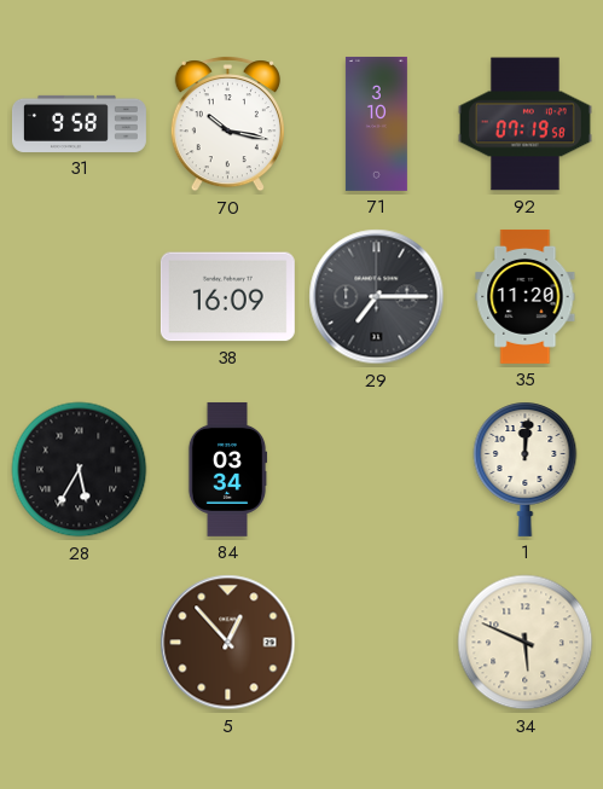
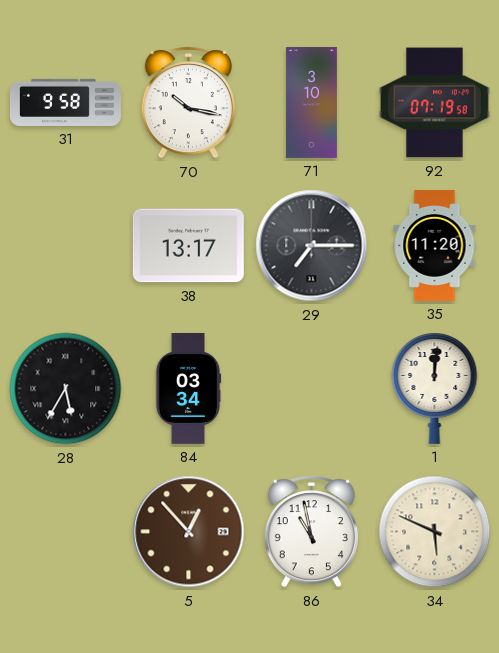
38: 16:09 -> 13:17
86: none -> 10:58
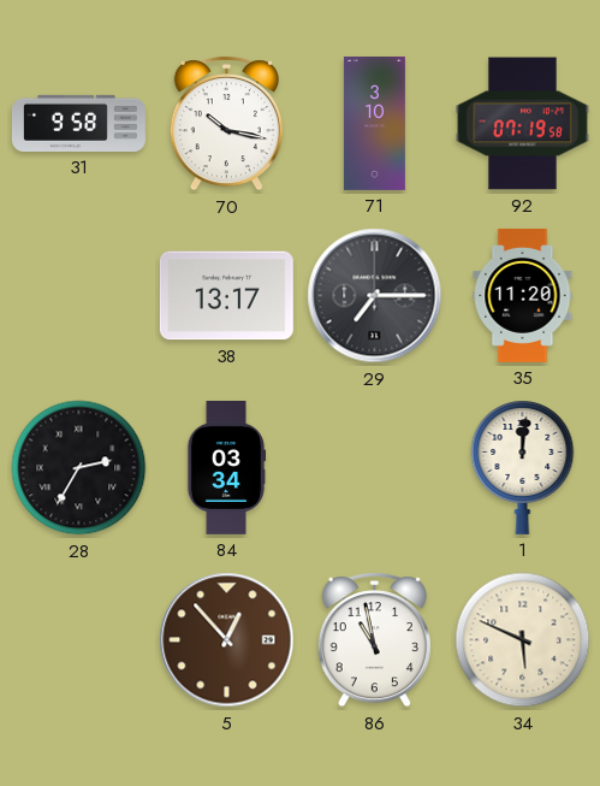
28: 5:35 -> 2:35
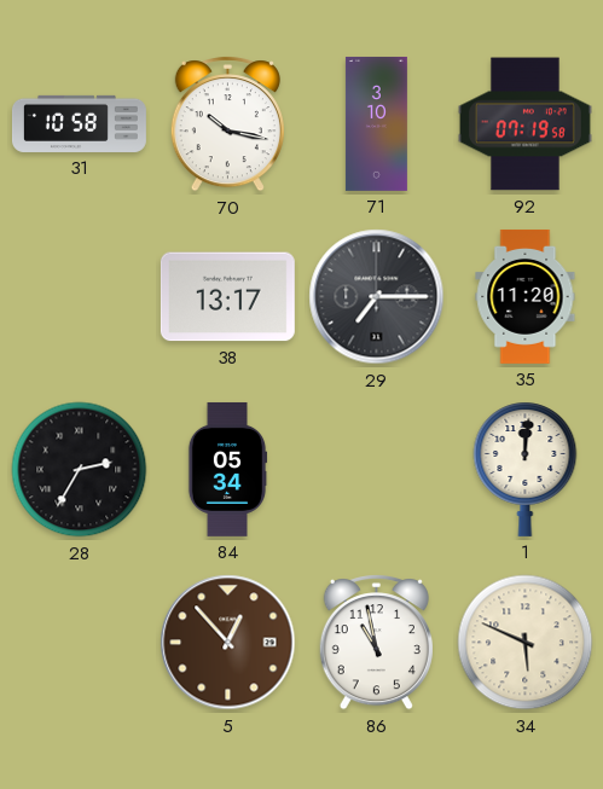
31: 9:58 -> 10:58
84: 03:34 -> 05:34
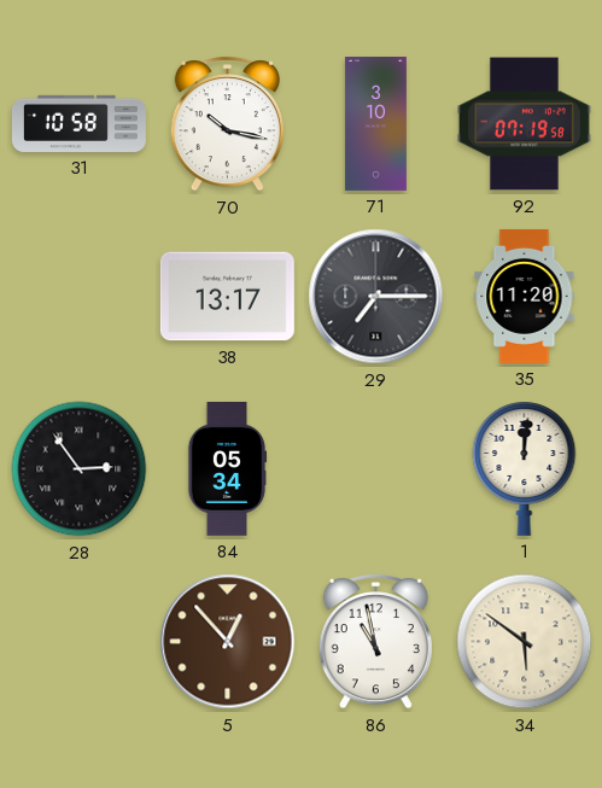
28: 2:35 -> 2:54
34: 5:49 -> 5:51
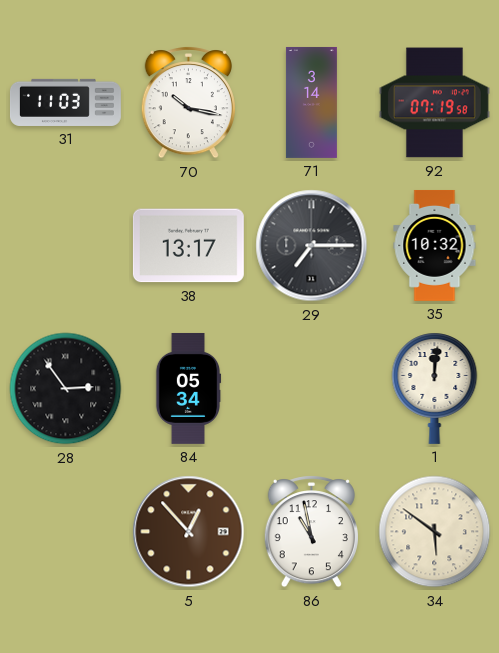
31: 10:58 -> 11:03
71: 3:10 -> 3:14
35: 11:20 -> 10:32
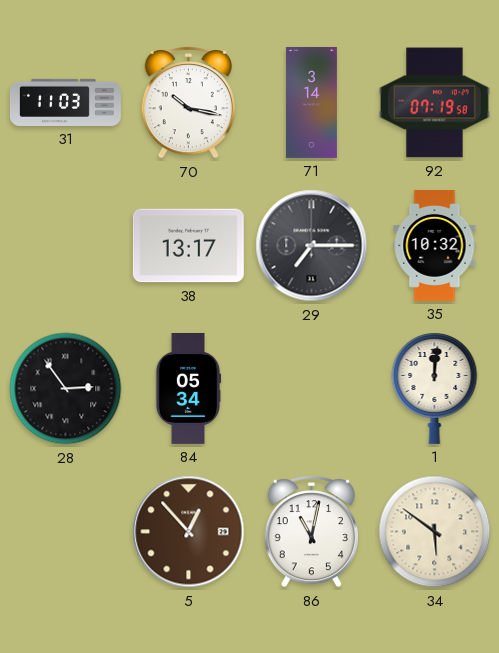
86: 10:58 -> 11:02
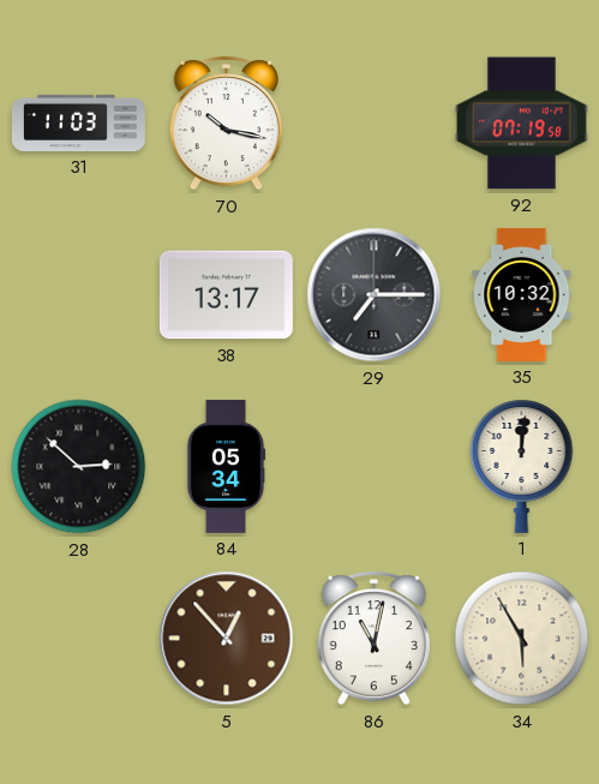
71: 3:14 -> none
28: 2:54 -> 2:52
34: 5:51 -> 5:55
